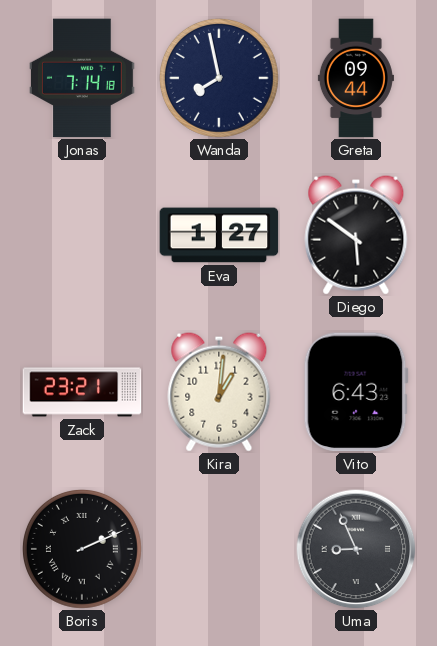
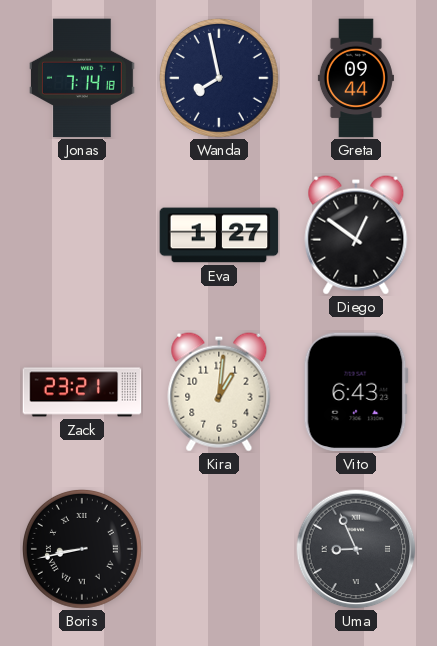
Diego: 5:51 -> 12:51
Boris: 2:11 -> 8:43
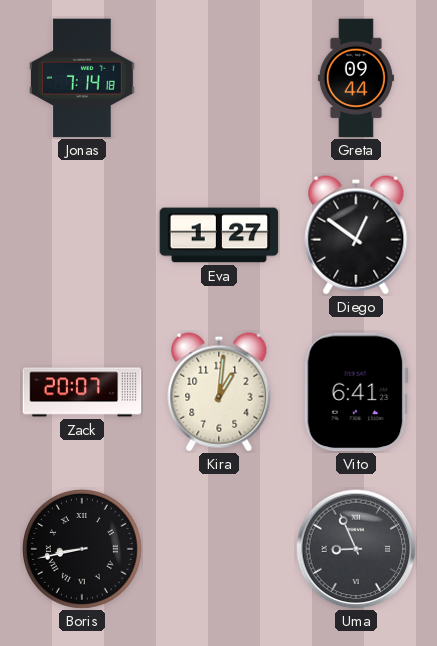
Wanda: 7:58 -> none
Zack: 23:21 -> 20:07
Vito: 6:43 -> 6:41
